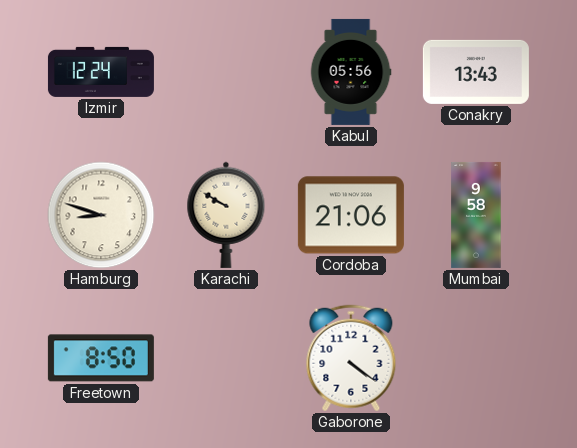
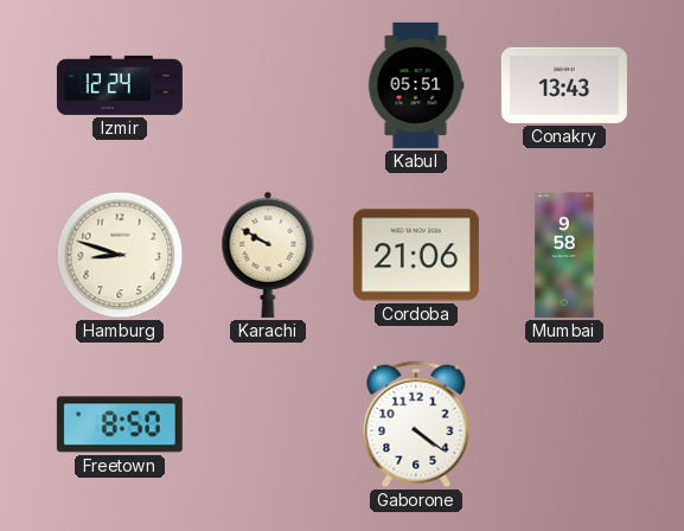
Kabul: 05:56 -> 05:51
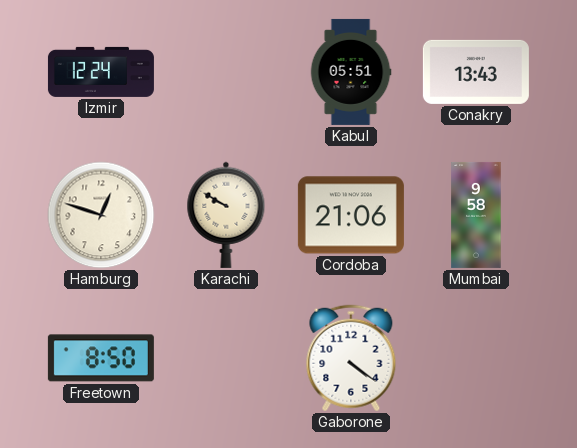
Hamburg: 8:48 -> 12:48
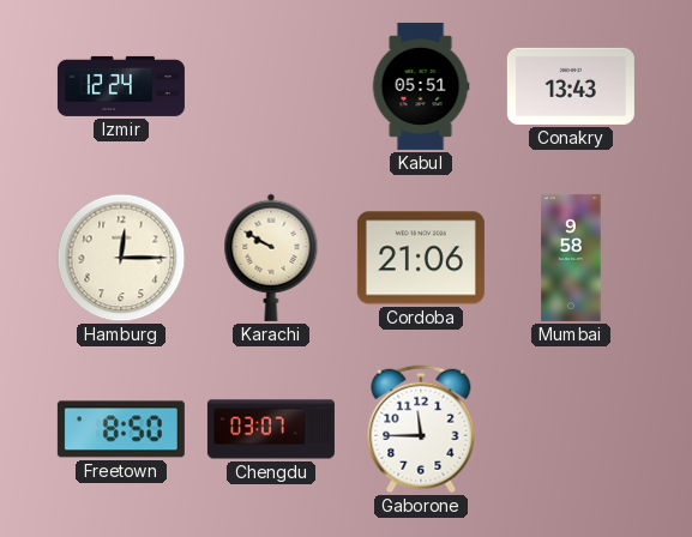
Hamburg: 12:48 -> 12:15
Chengdu: none -> 03:07
Gaborone: 4:21 -> 11:45
